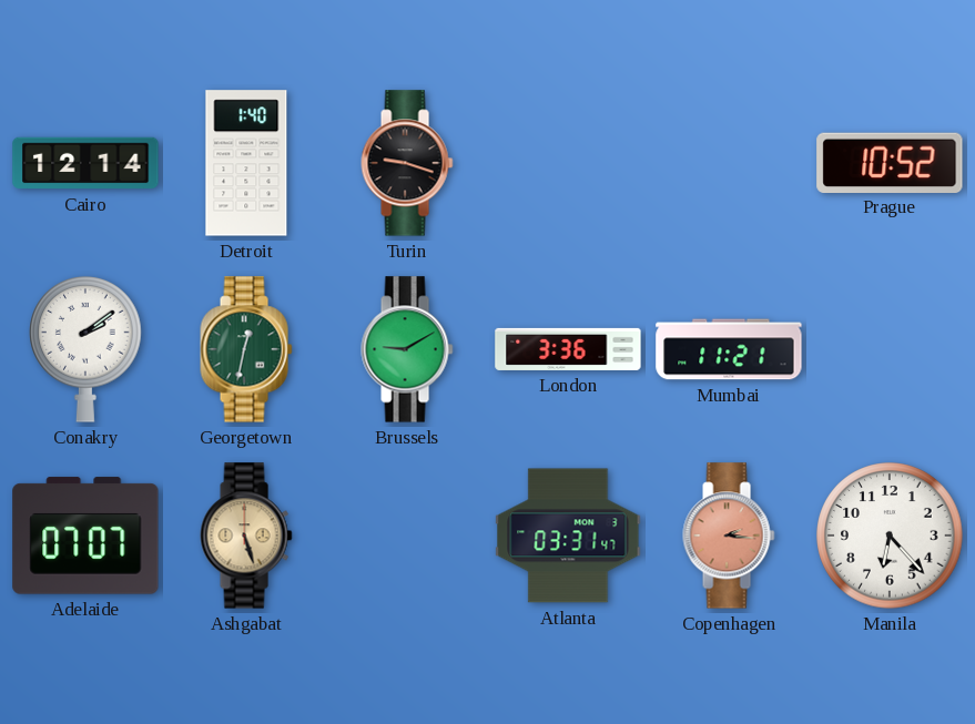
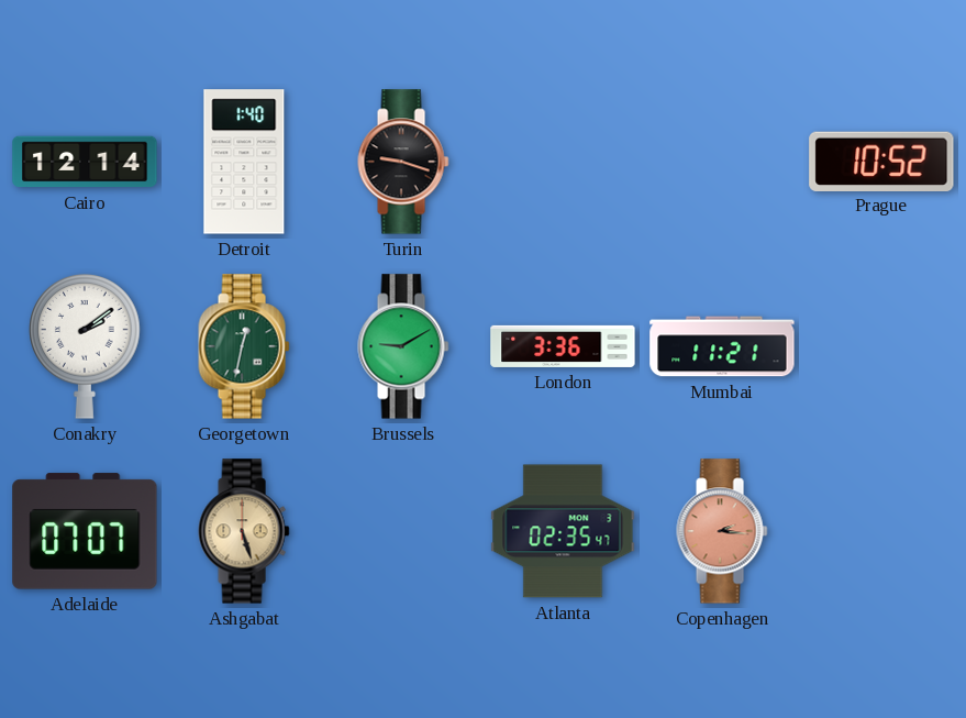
Atlanta: 03:31 -> 02:35
Manila: 6:23 -> none
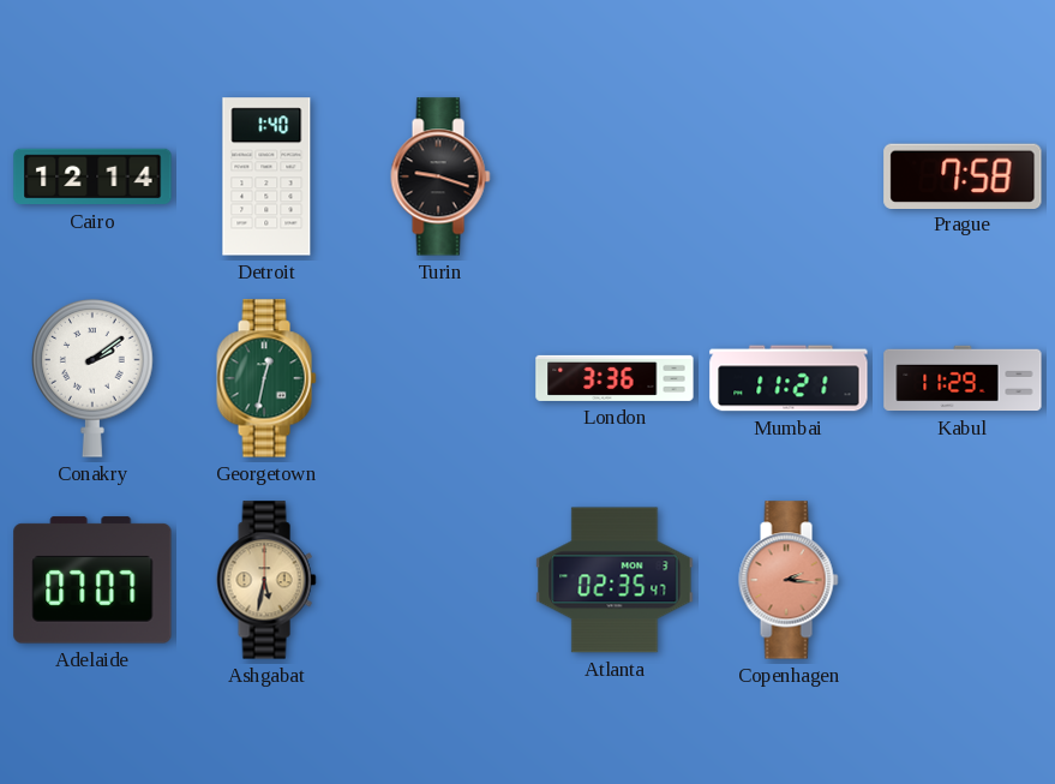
Prague: 10:52 -> 7:58
Brussels: 9:10 -> none
Kabul: none -> 11:29
Ashgabat: 5:27 -> 5:32
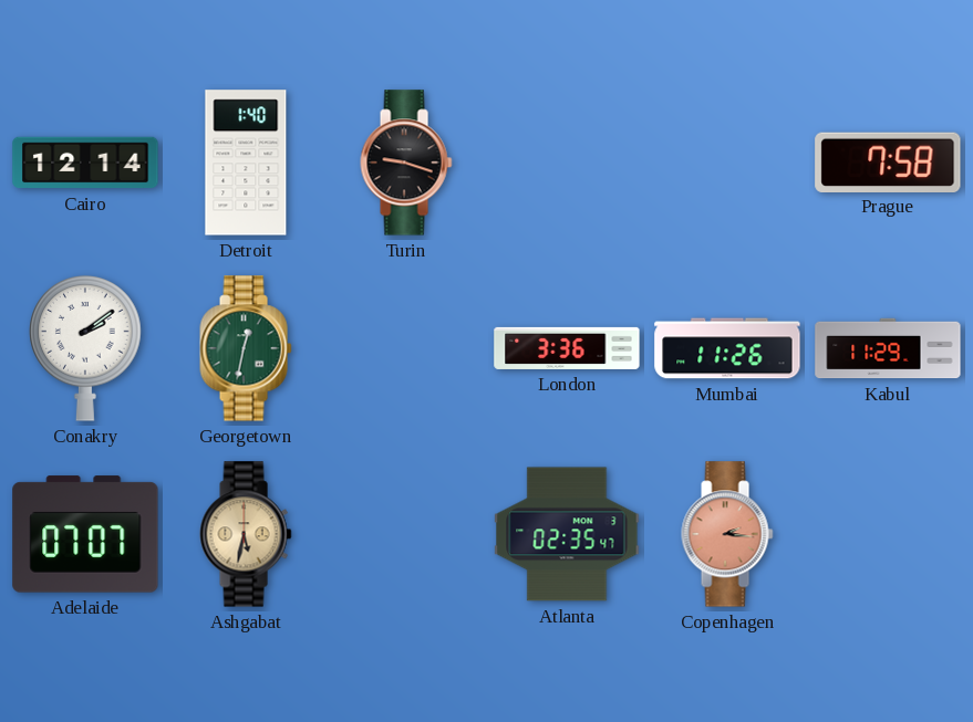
Mumbai: 11:21 -> 11:26
